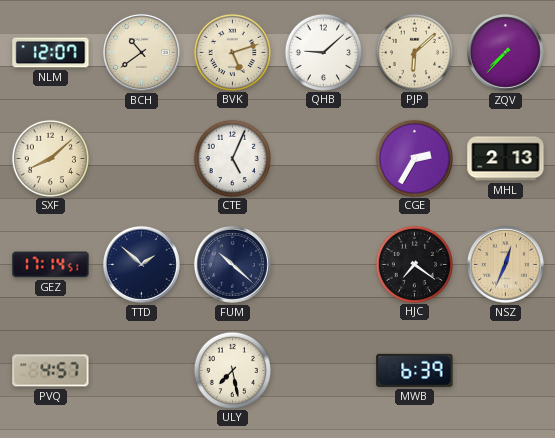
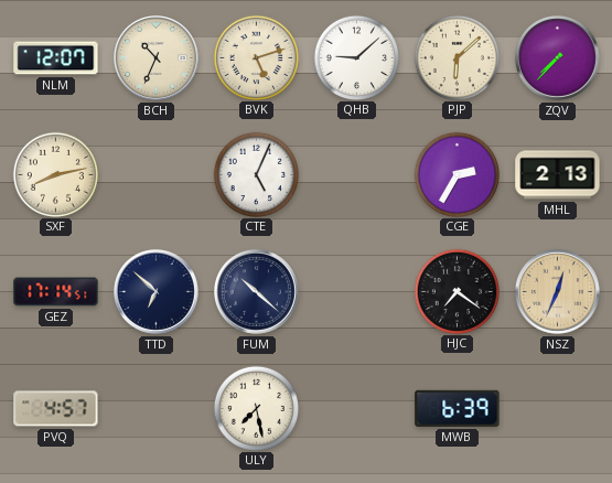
BCH: 10:39 -> 10:34
SXF: 8:08 -> 8:13
TTD: 1:52 -> 6:52
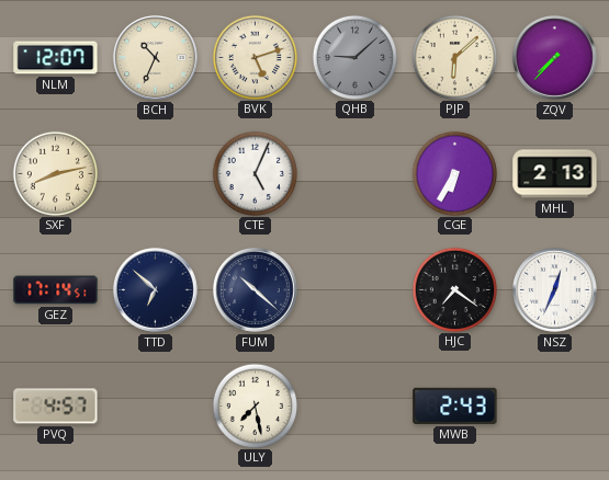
QHB dial: white -> grey
CGE: 2:35 -> 6:35
NSZ dial: champagne -> white
MWB: 6:39 -> 2:43
